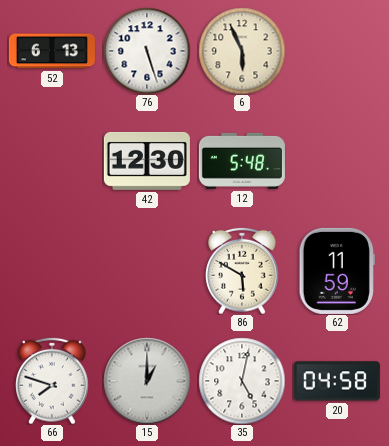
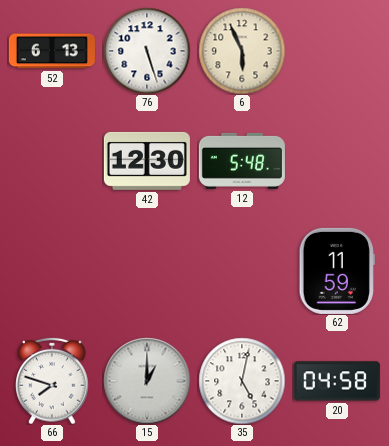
86: 5:50 -> none
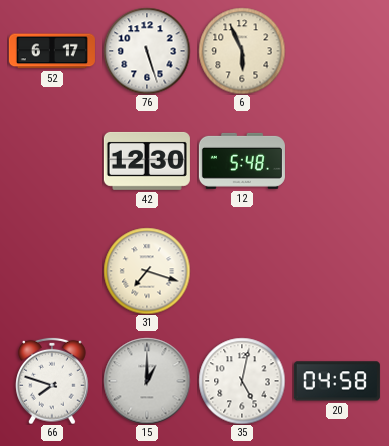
52: 6:13 -> 6:17
31: none -> 7:18
62: 11:59 -> none
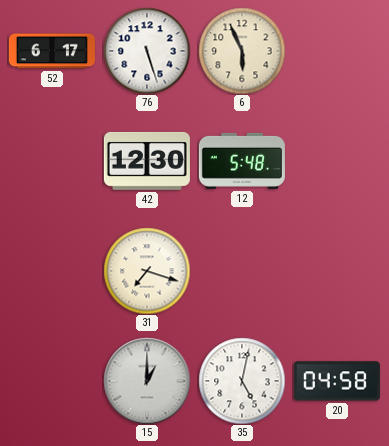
66: 7:48 -> none
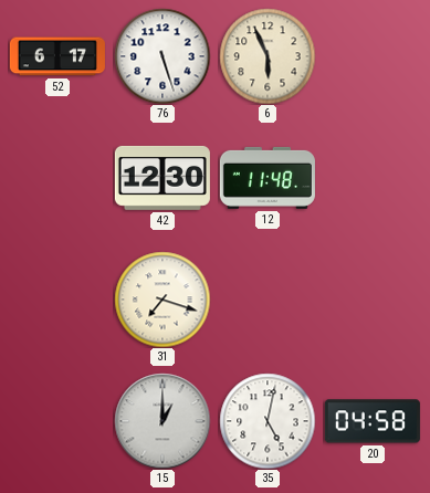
12: 5:48 -> 11:48
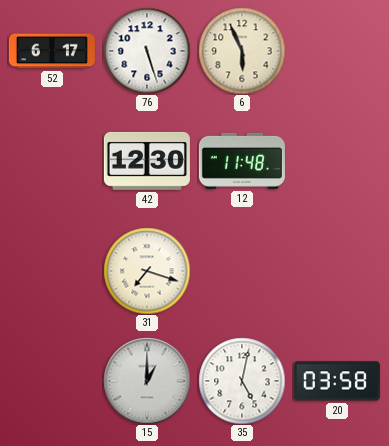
20: 04:58 -> 03:58
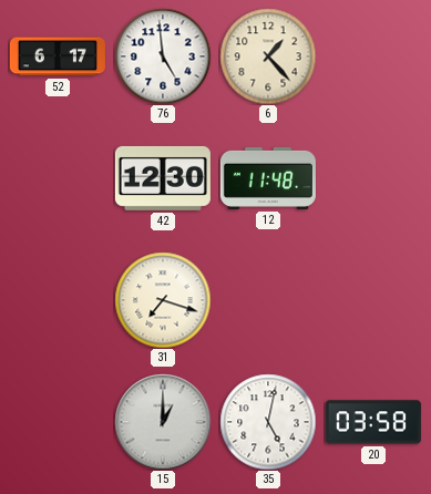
76: 5:27 -> 4:59
6: 5:56 -> 1:23
